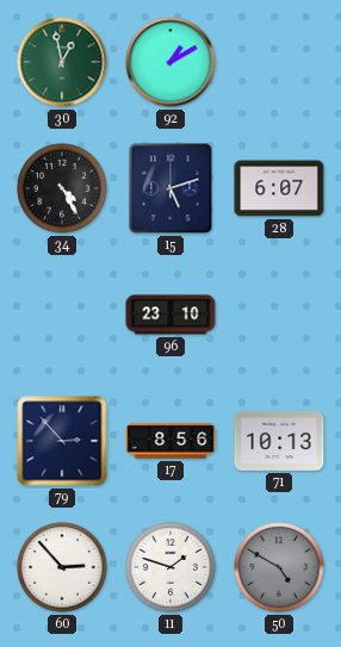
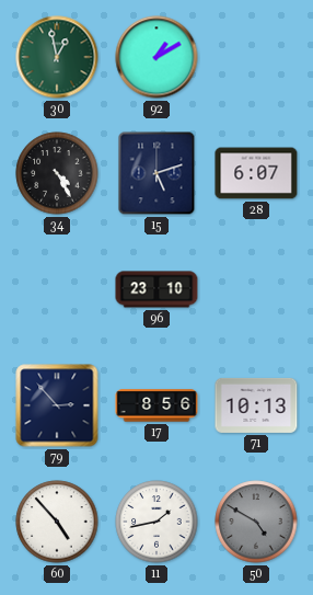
60: 2:53 -> 4:53
11: 1:48 -> 1:43
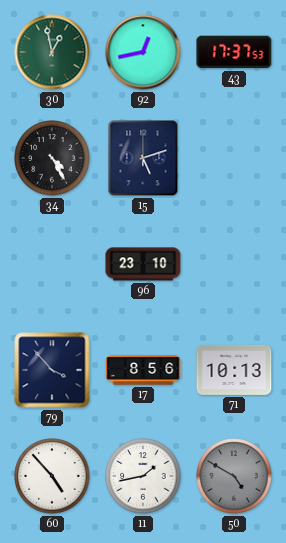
92: 1:10 -> 12:43
43: none -> 17:37
28: 6:07 -> none
79: 2:53 -> 3:53
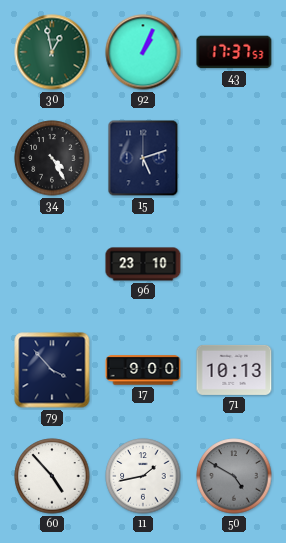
92: 12:43 -> 1:04
17: 8:56 -> 9:00
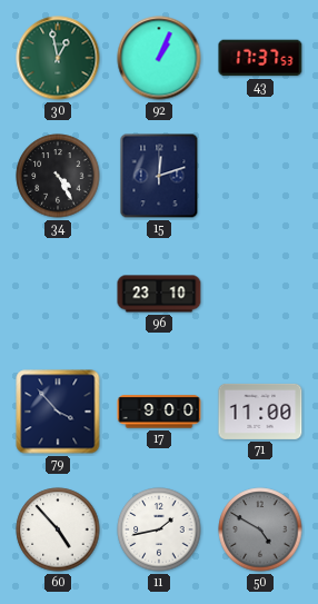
15: 5:12 -> 12:12
71: 10:13 -> 11:00
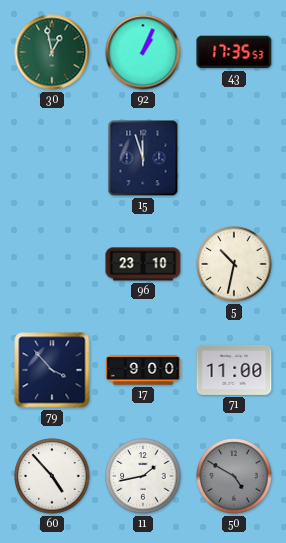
43: 17:37 -> 17:35
34: 4:25 -> none
15: 12:12 -> 11:57
5: none -> 10:32
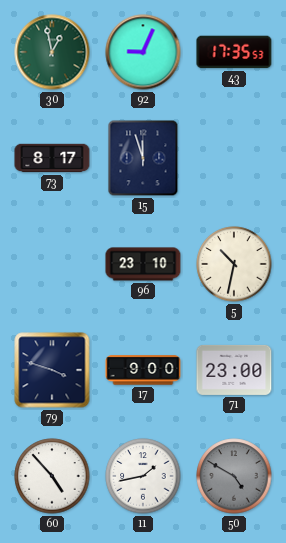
92: 1:04 -> 9:04
73: none -> 8:17
79: 3:53 -> 3:48
71: 11:00 -> 23:00
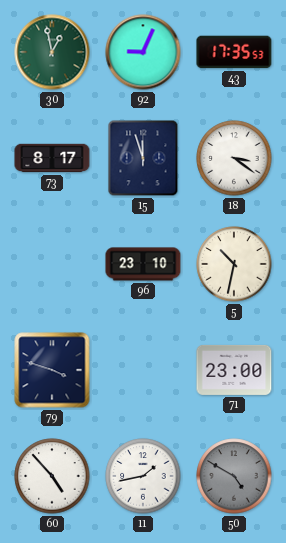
18: none -> 3:21
17: 9:00 -> none
